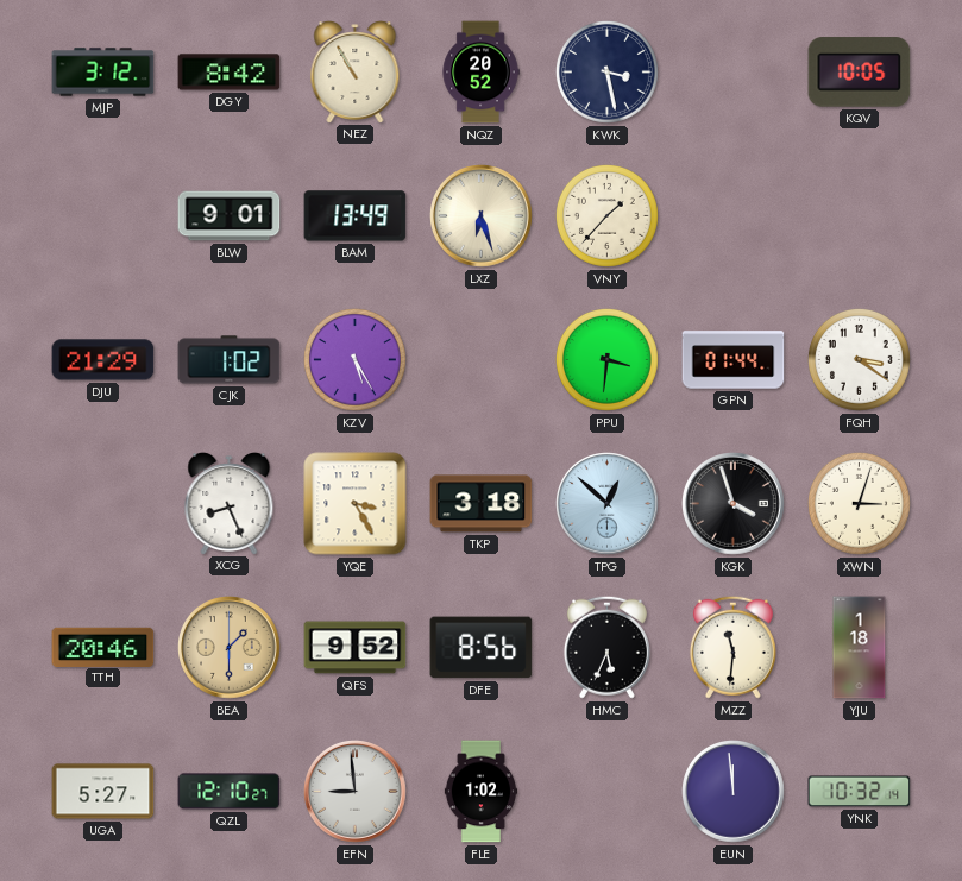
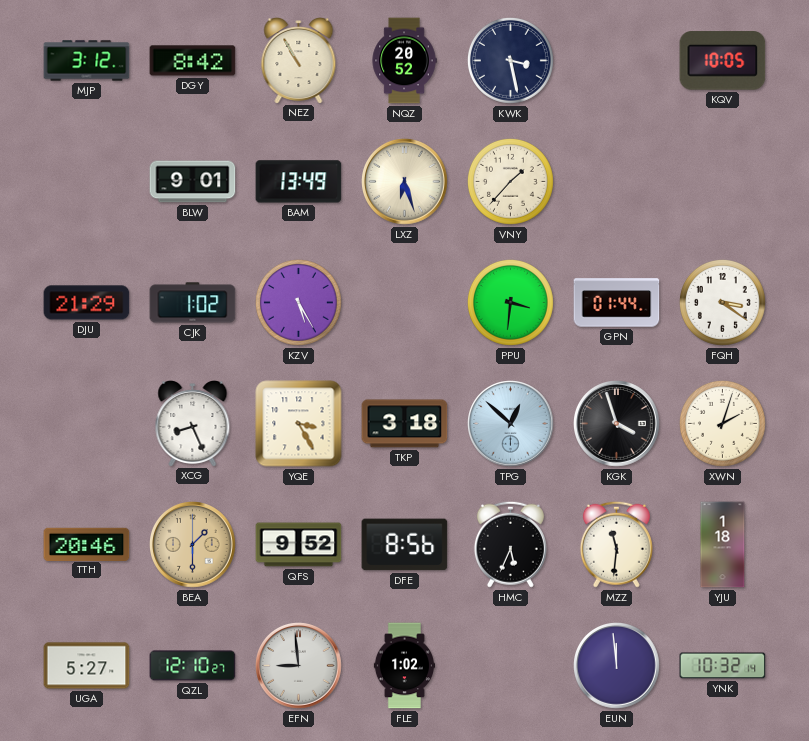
XWN: 3:03 -> 2:03
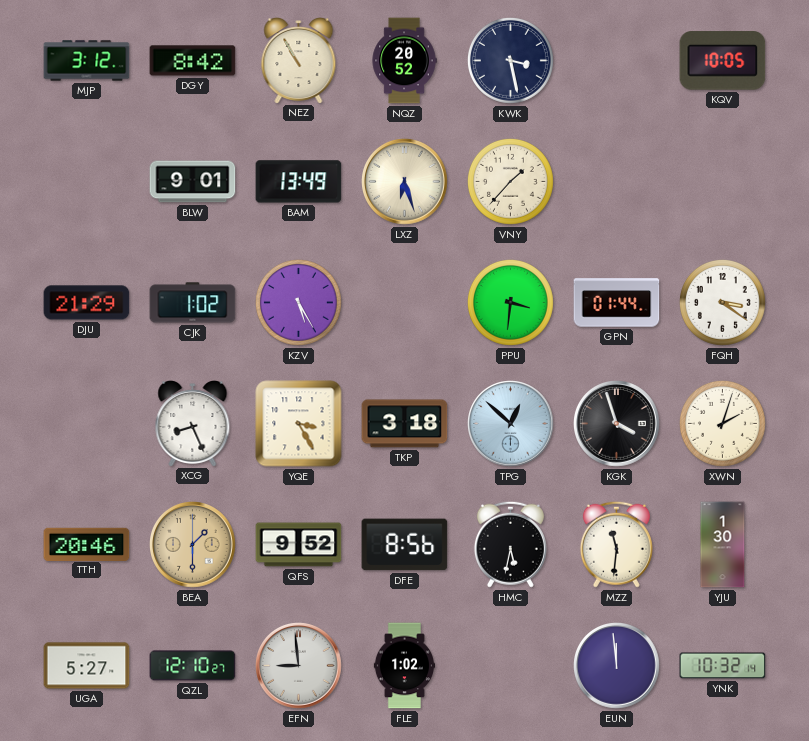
HMC: 5:34 -> 5:32
YJU: 1:18 -> 1:30
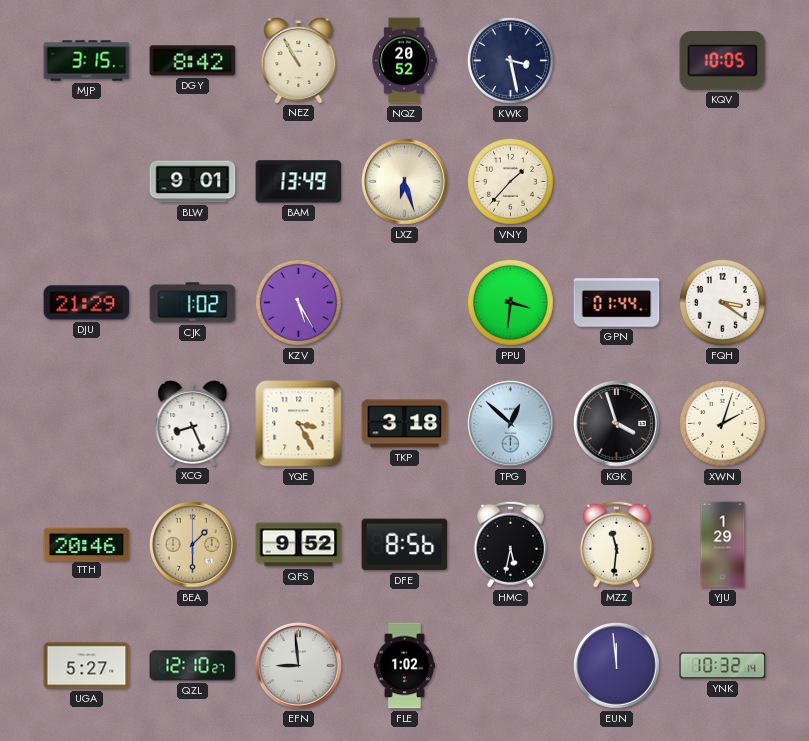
MJP: 3:12 -> 3:15
YJU: 1:30 -> 1:29
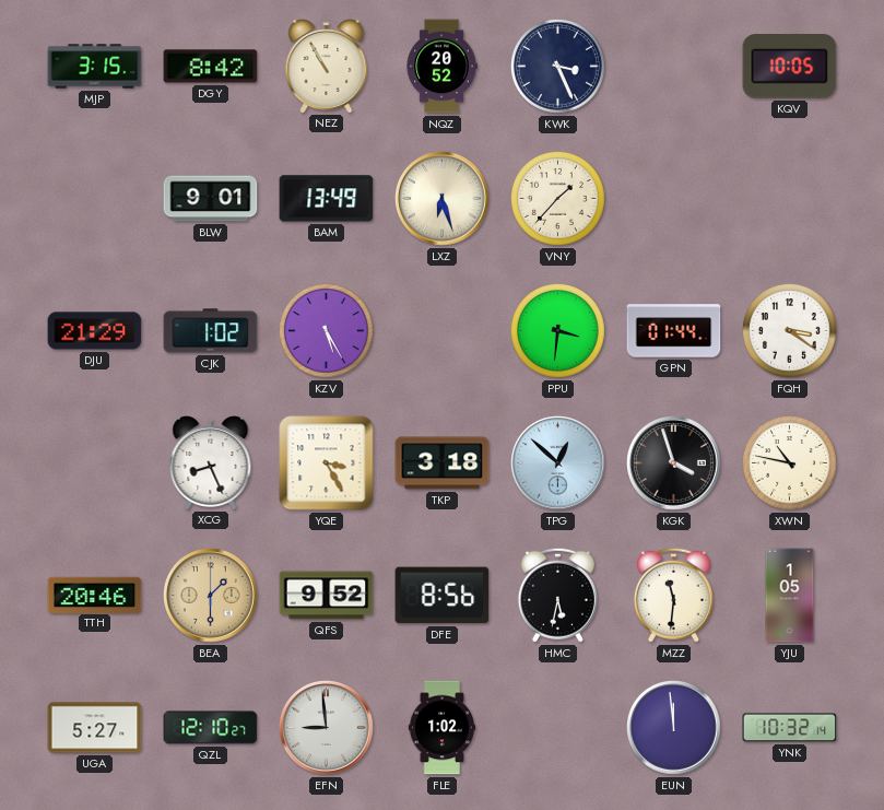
KWK: 3:28 -> 3:26
XWN: 2:03 -> 10:47
YJU: 1:29 -> 1:05
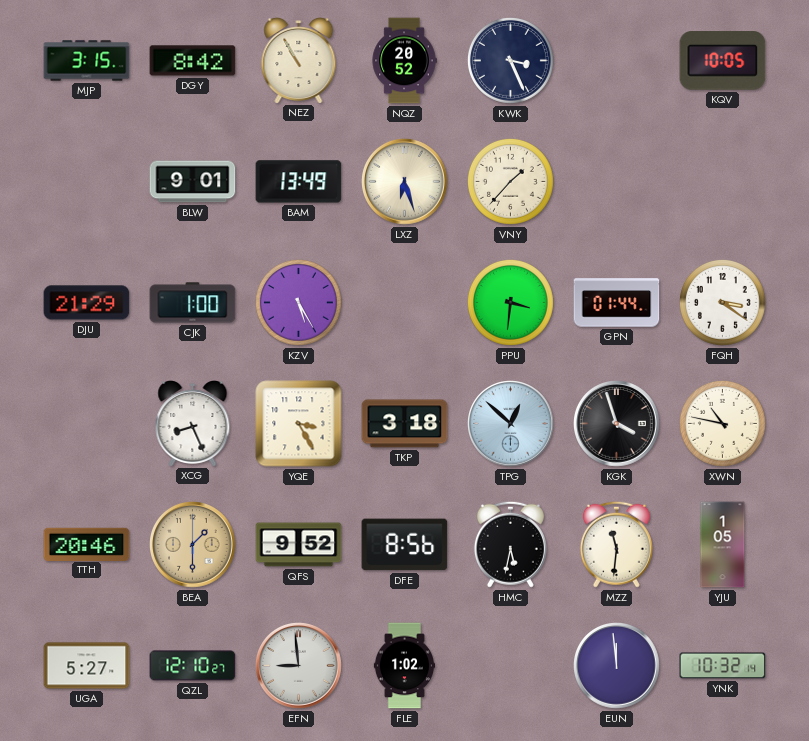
CJK: 1:02 -> 1:00
